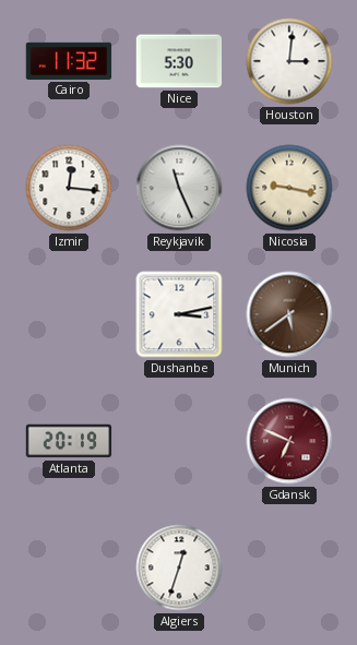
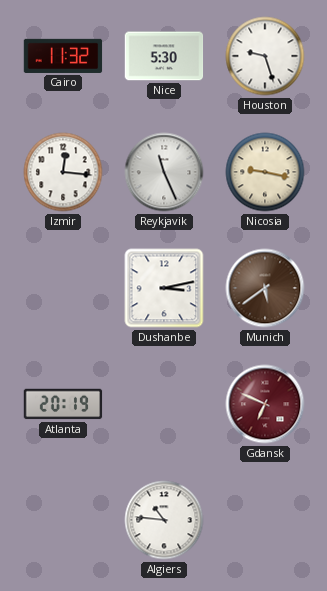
Houston: 3:01 -> 9:27
Algiers: 12:33 -> 10:46
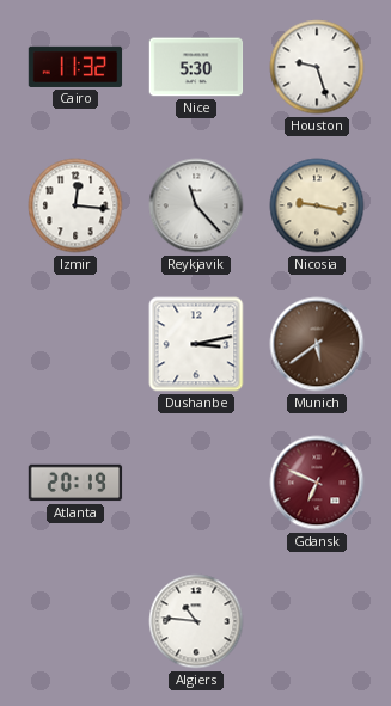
Reykjavik: 11:26 -> 11:23
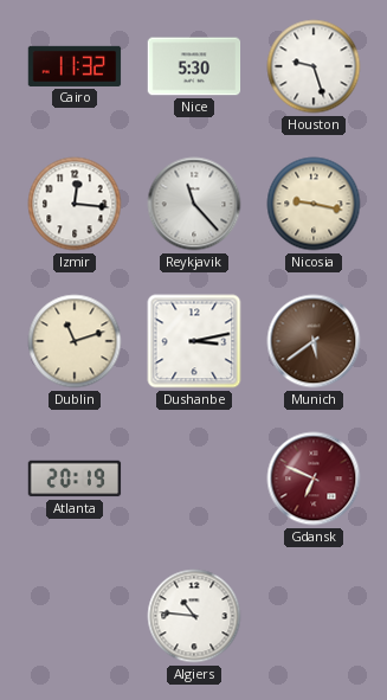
Dublin: none -> 11:12
